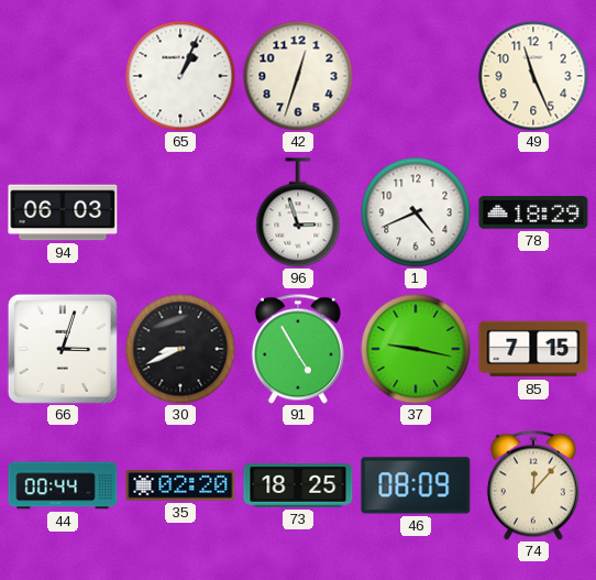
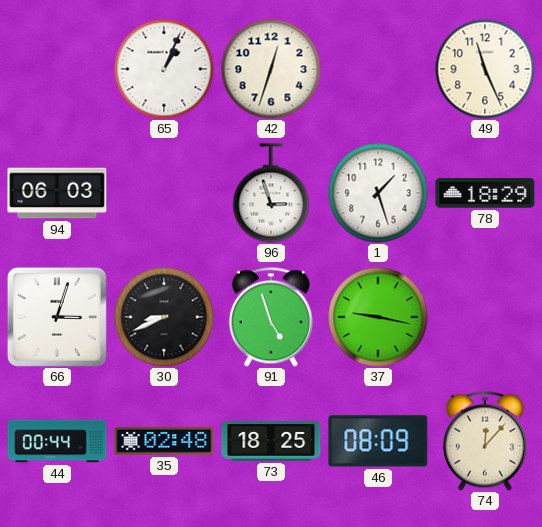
1: 4:41 -> 1:27
91: 4:55 -> 4:57
85: 7:15 -> none
35: 02:20 -> 02:48
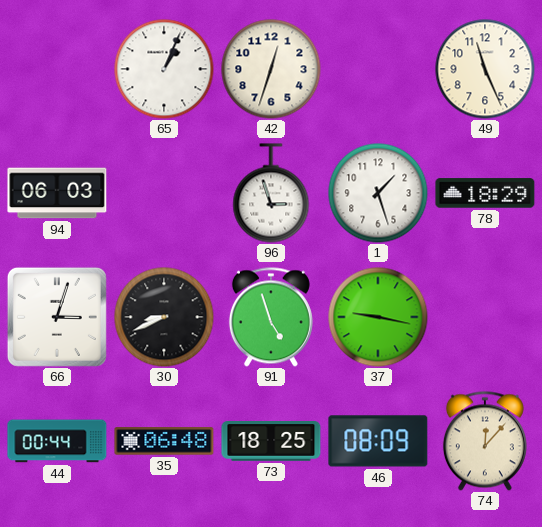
35: 02:48 -> 06:48
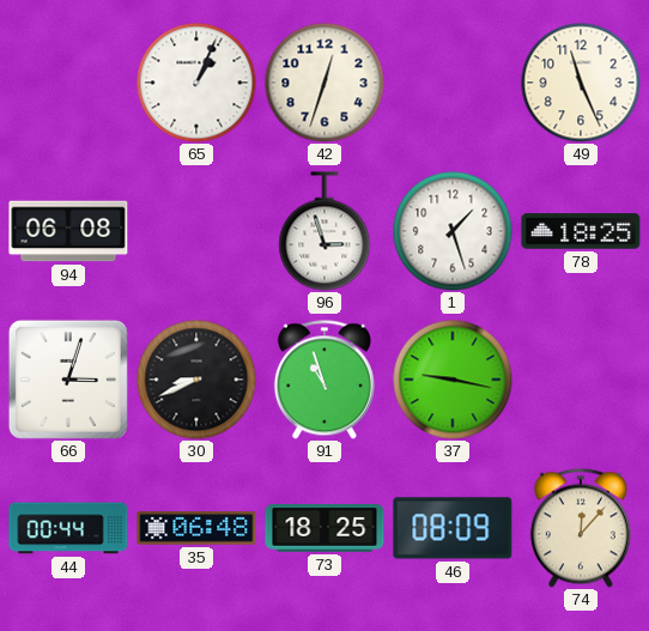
94: 06:03 -> 06:08
78: 18:29 -> 18:25
91: 4:57 -> 10:57
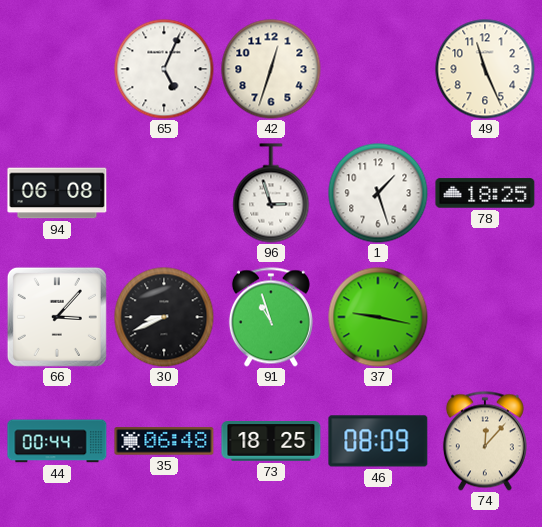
65: 1:04 -> 5:04
66: 3:03 -> 3:07
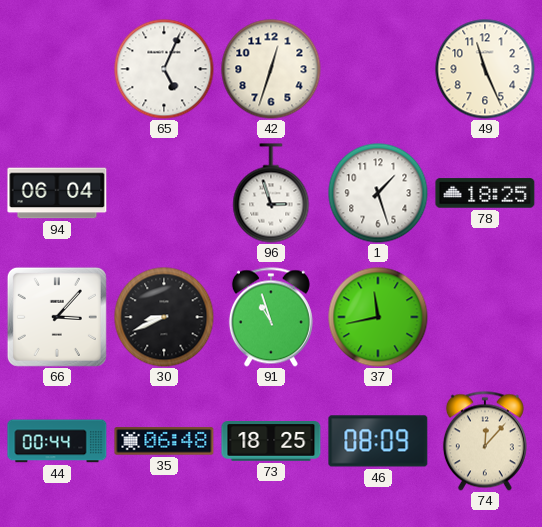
94: 06:08 -> 06:04
37: 9:17 -> 11:43
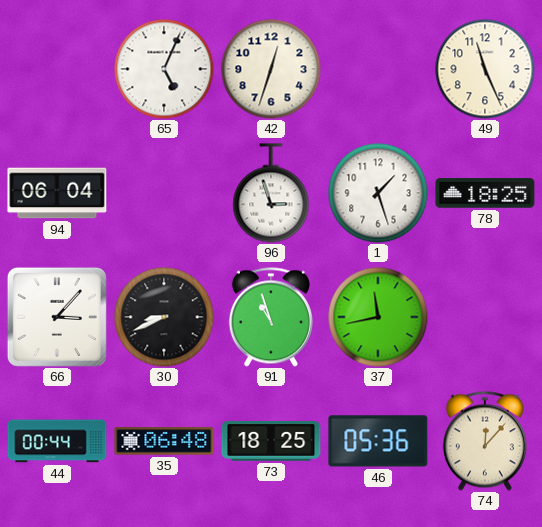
46: 08:09 -> 05:36
